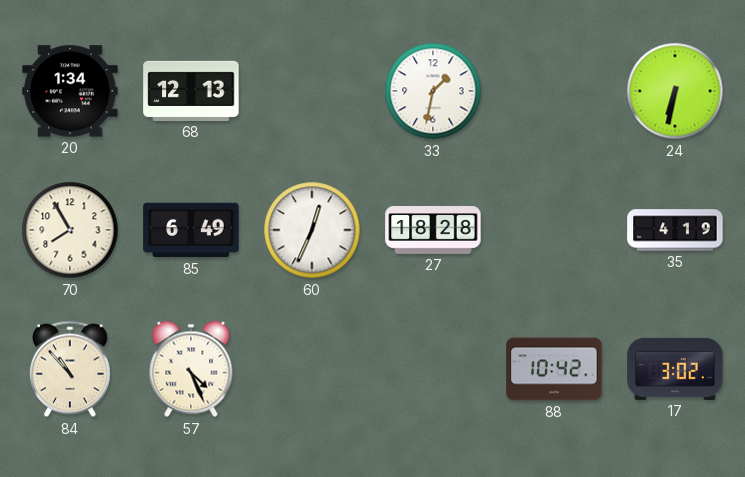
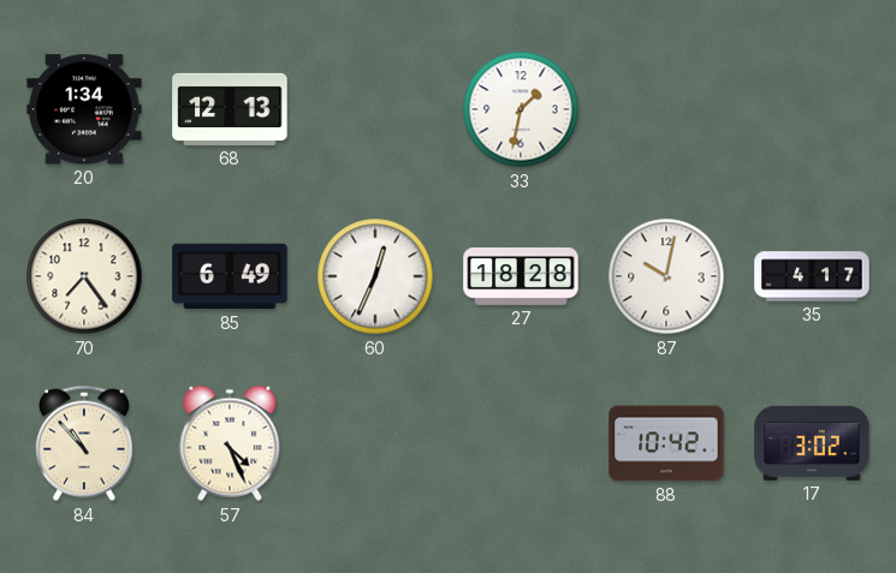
24: 6:32 -> none
70: 7:55 -> 7:24
87: none -> 10:02
35: 4:19 -> 4:17
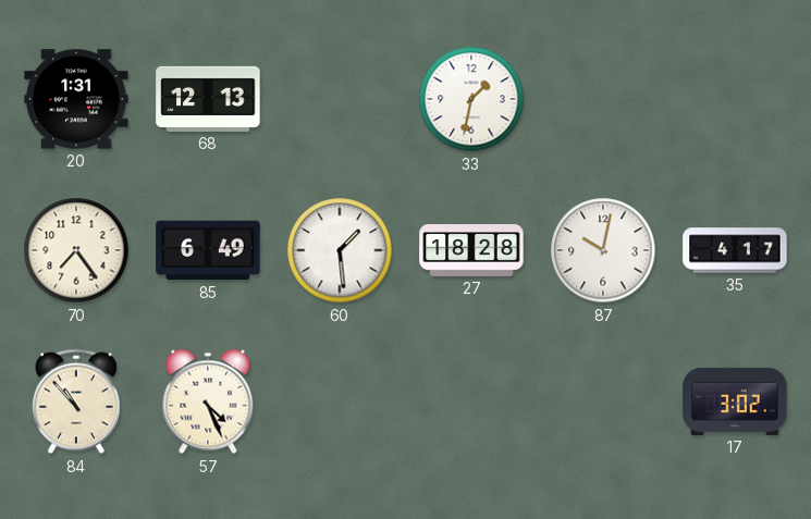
20: 1:34 -> 1:31
60: 12:34 -> 1:29
88: 10:42 -> none
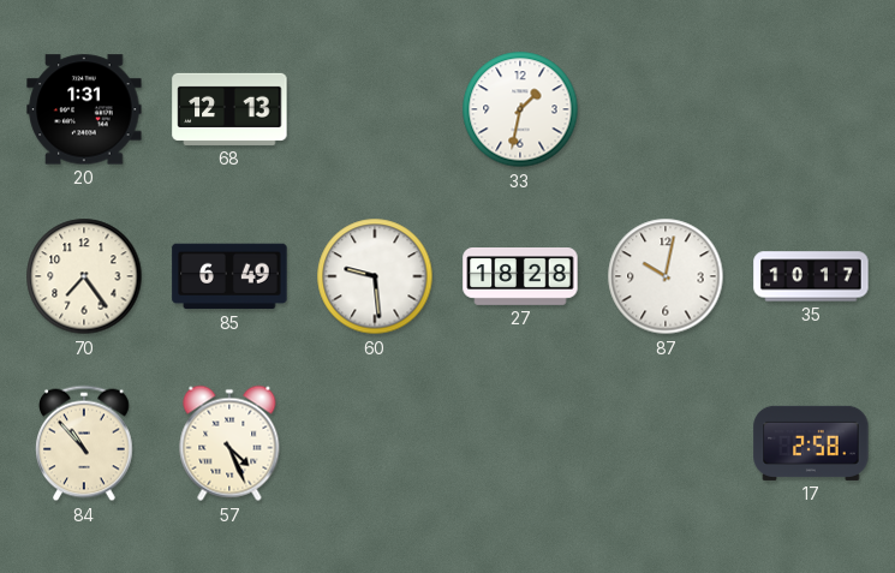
60: 1:29 -> 9:29
35: 4:17 -> 10:17
17: 3:02 -> 2:58
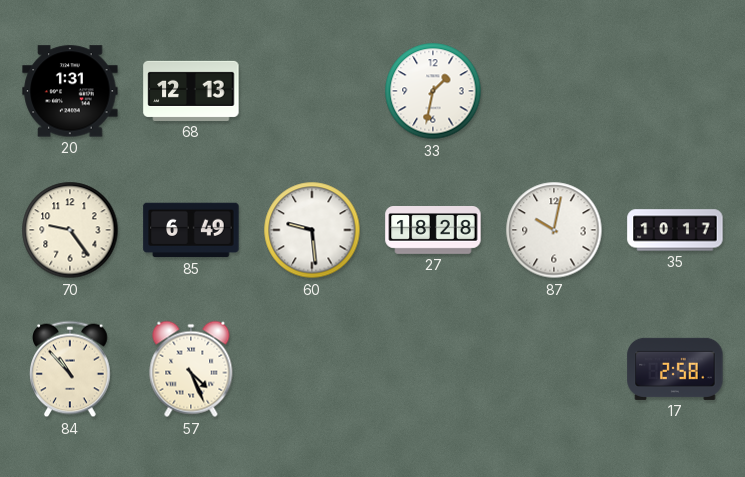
70: 7:24 -> 9:24
